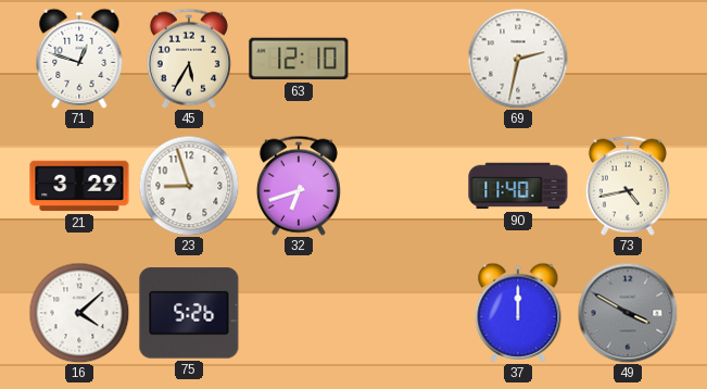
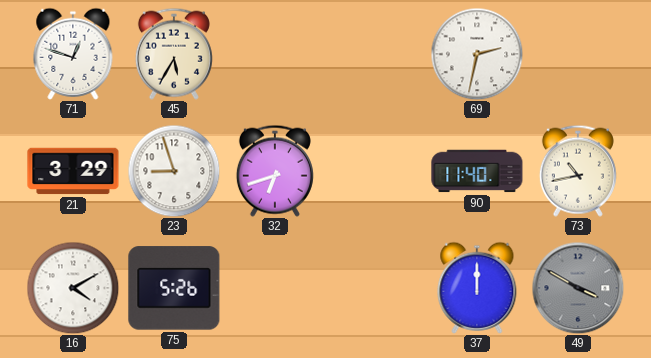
63: 12:10 -> none
73: 4:43 -> 10:43
16: 4:08 -> 4:10
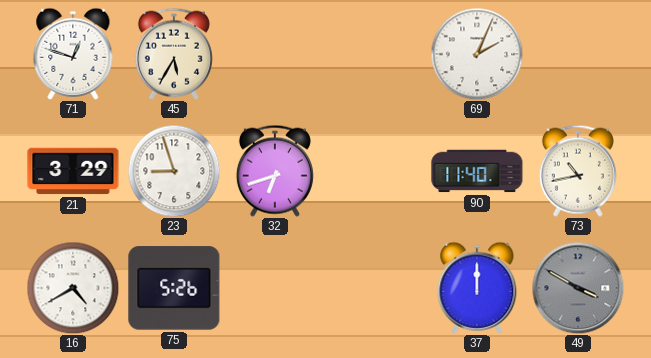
69: 2:32 -> 2:04
16: 4:10 -> 4:40
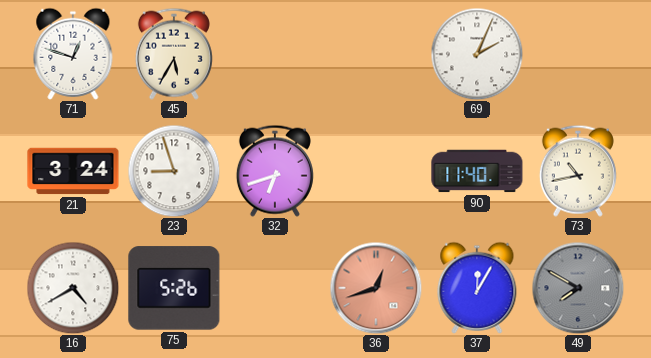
21: 3:29 -> 3:24
36: none -> 12:42
37: 12:00 -> 12:05
49: 3:50 -> 7:50
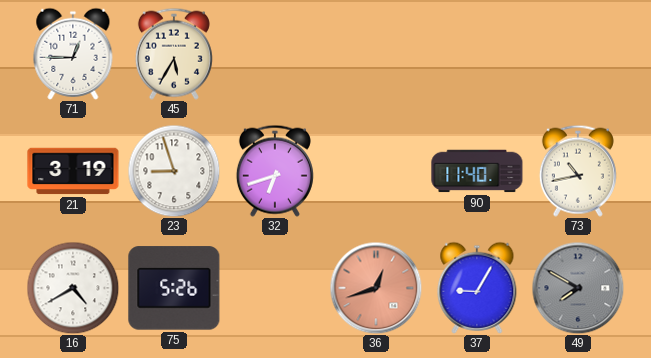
71: 12:48 -> 12:45
69: 2:04 -> none
21: 3:24 -> 3:19
37: 12:05 -> 9:05
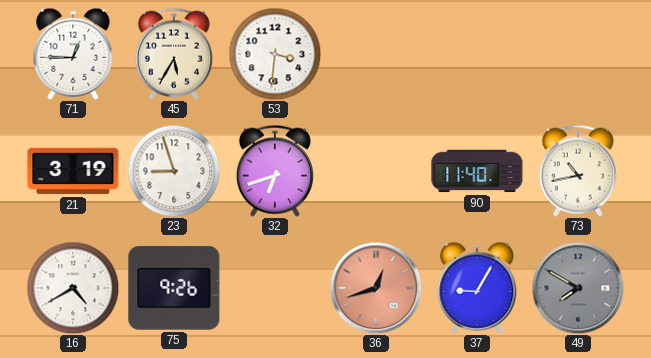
53: none -> 3:31
75: 5:26 -> 9:26
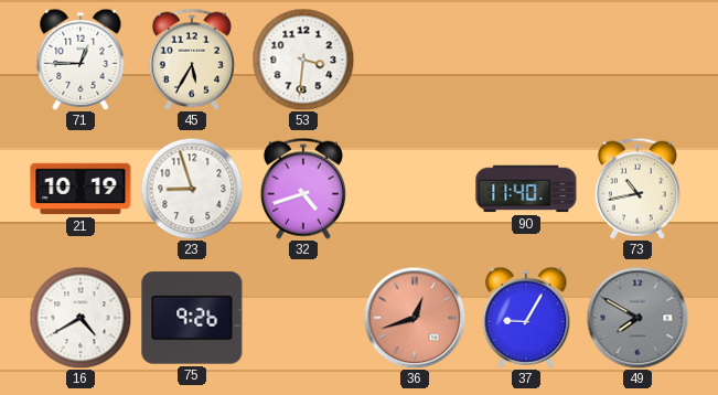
21: 3:19 -> 10:19
32: 6:42 -> 4:42
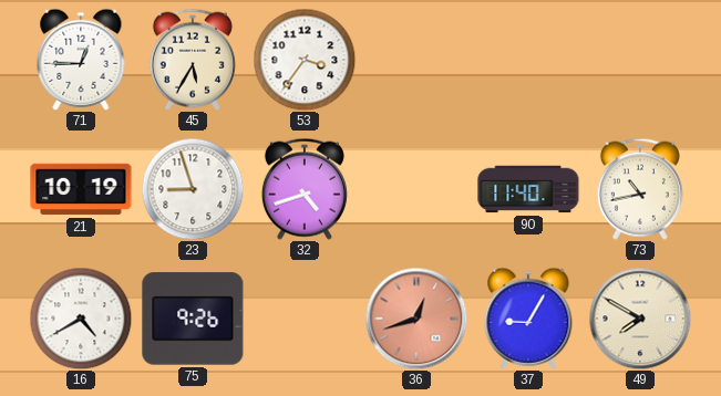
53: 3:31 -> 3:36
49 dial: grey -> cream
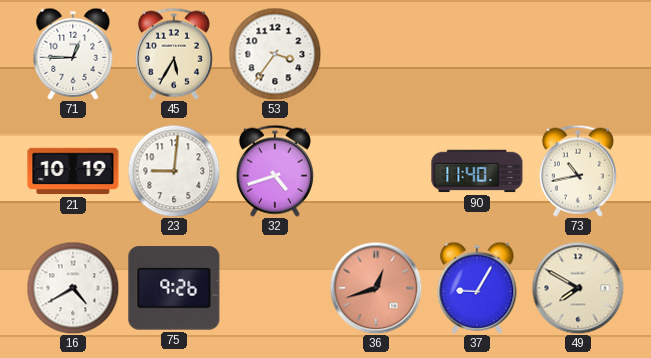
23: 8:57 -> 9:01
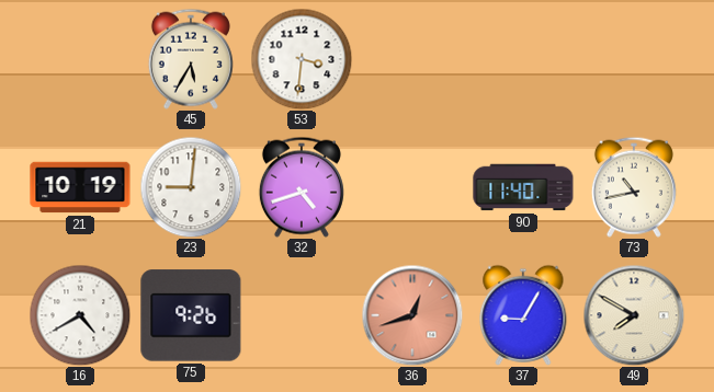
71: 12:45 -> none
53: 3:36 -> 3:31
